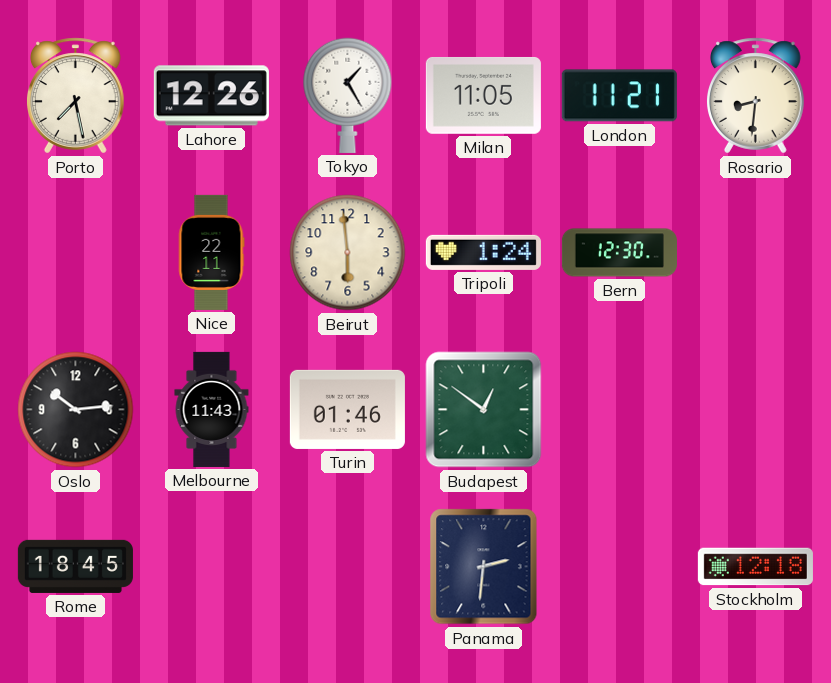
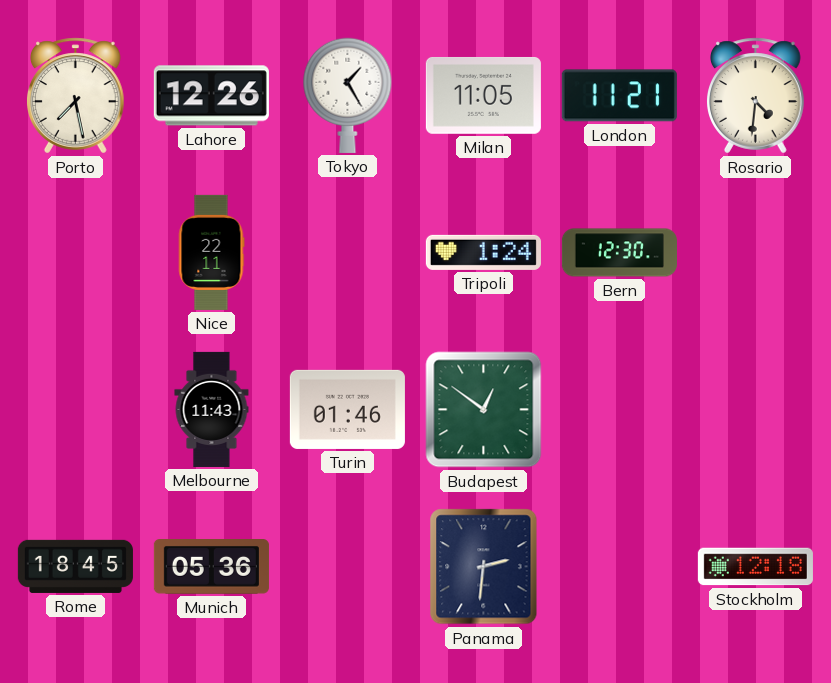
Rosario: 8:31 -> 4:31
Beirut: 5:59 -> none
Oslo: 10:14 -> none
Munich: none -> 05:36
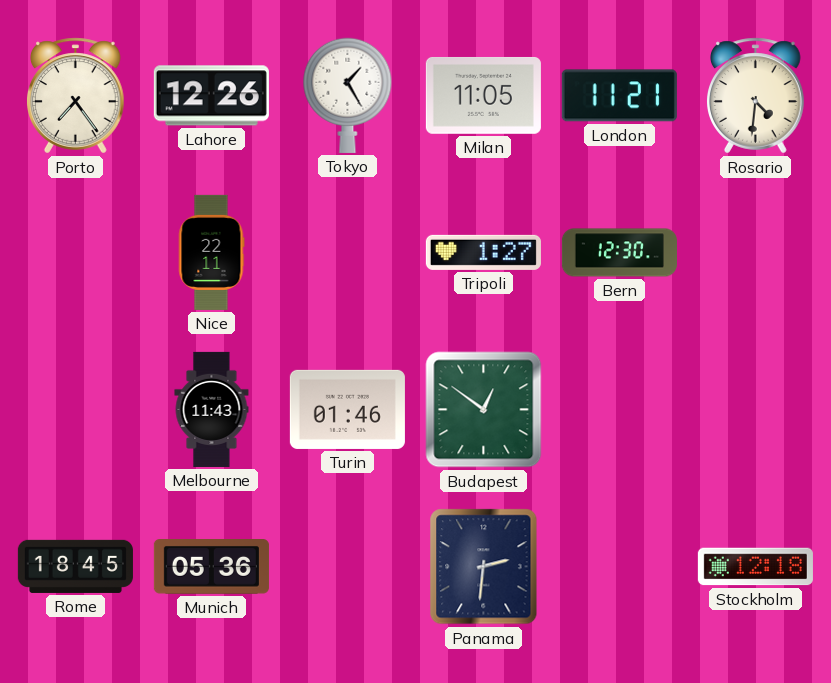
Porto: 7:28 -> 7:24
Tripoli: 1:24 -> 1:27
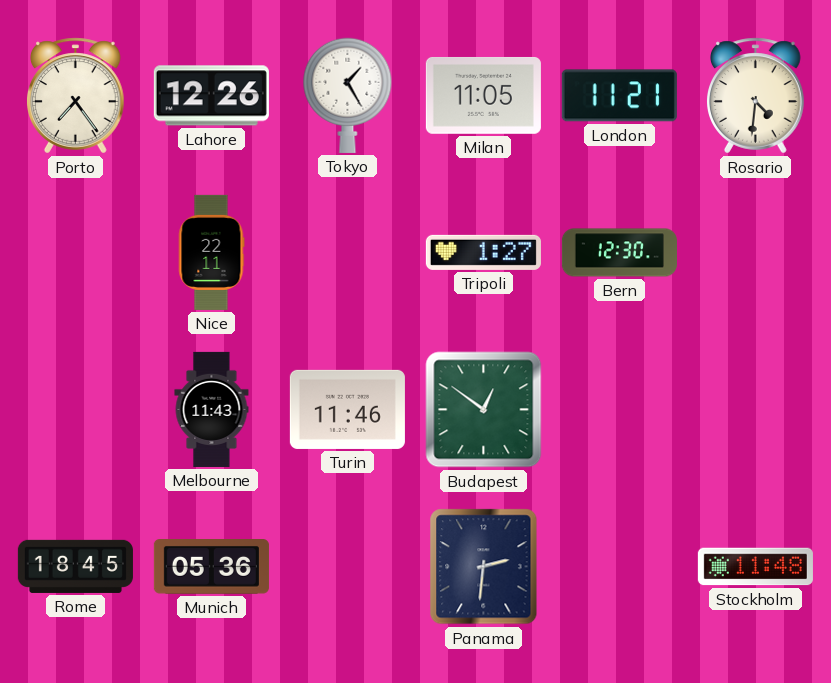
Turin: 01:46 -> 11:46
Stockholm: 12:18 -> 11:48
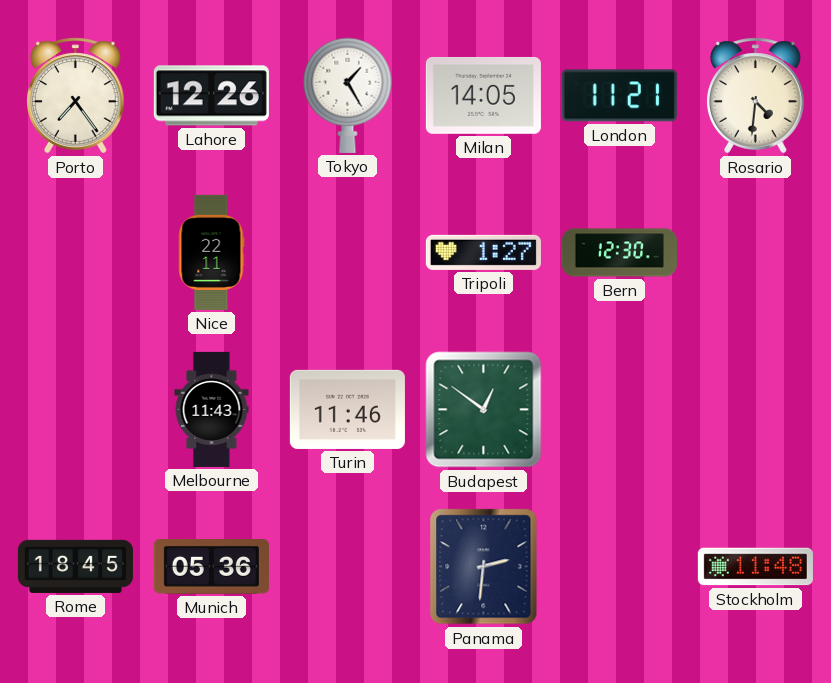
Milan: 11:05 -> 14:05
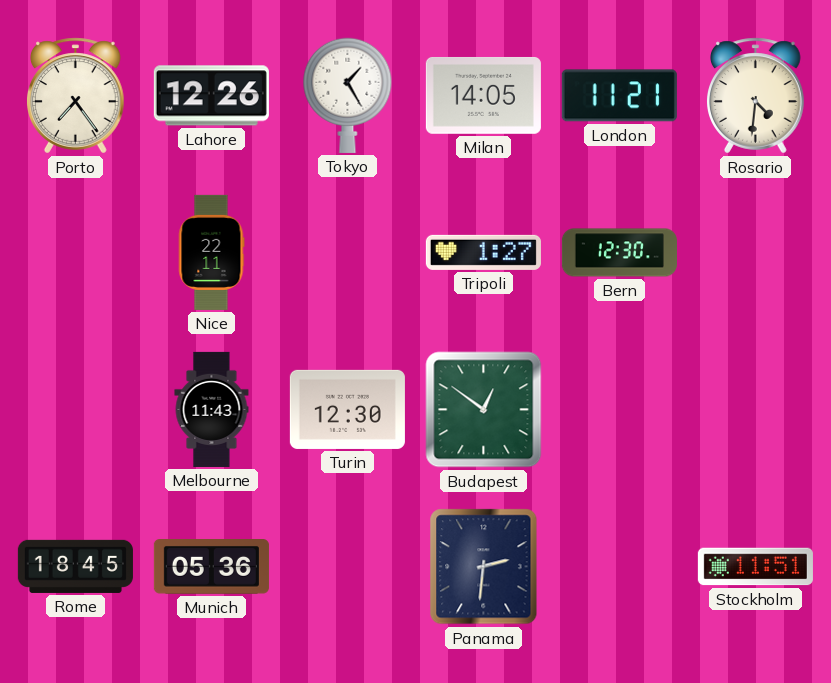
Turin: 11:46 -> 12:30
Stockholm: 11:48 -> 11:51
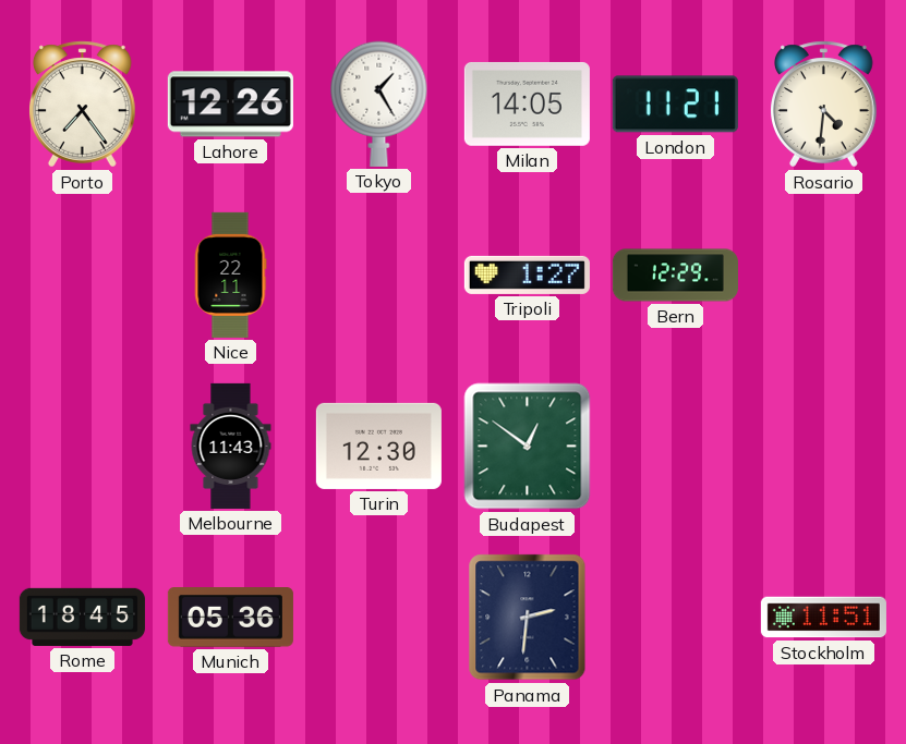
Bern: 12:30 -> 12:29
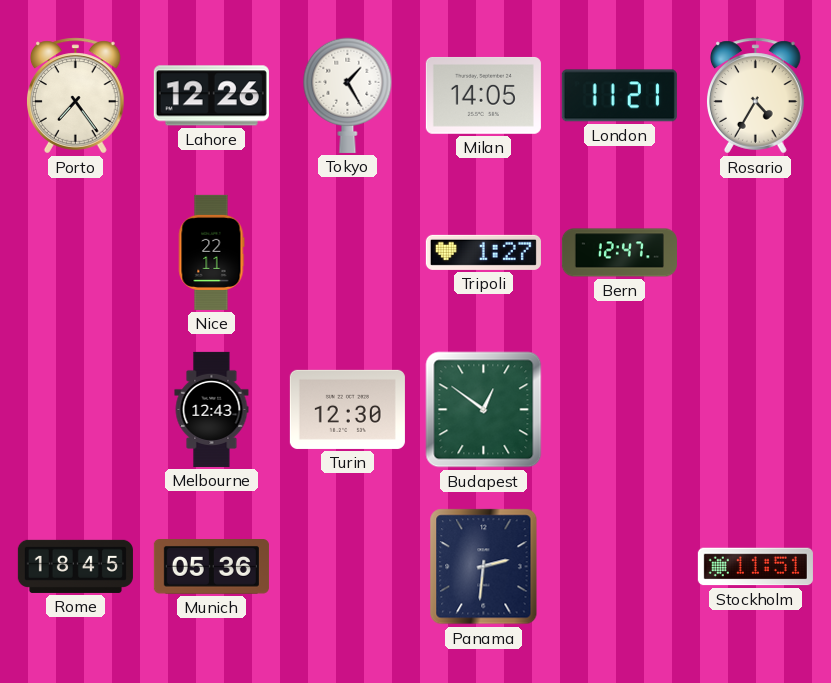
Rosario: 4:31 -> 4:35
Bern: 12:29 -> 12:47
Melbourne: 11:43 -> 12:43
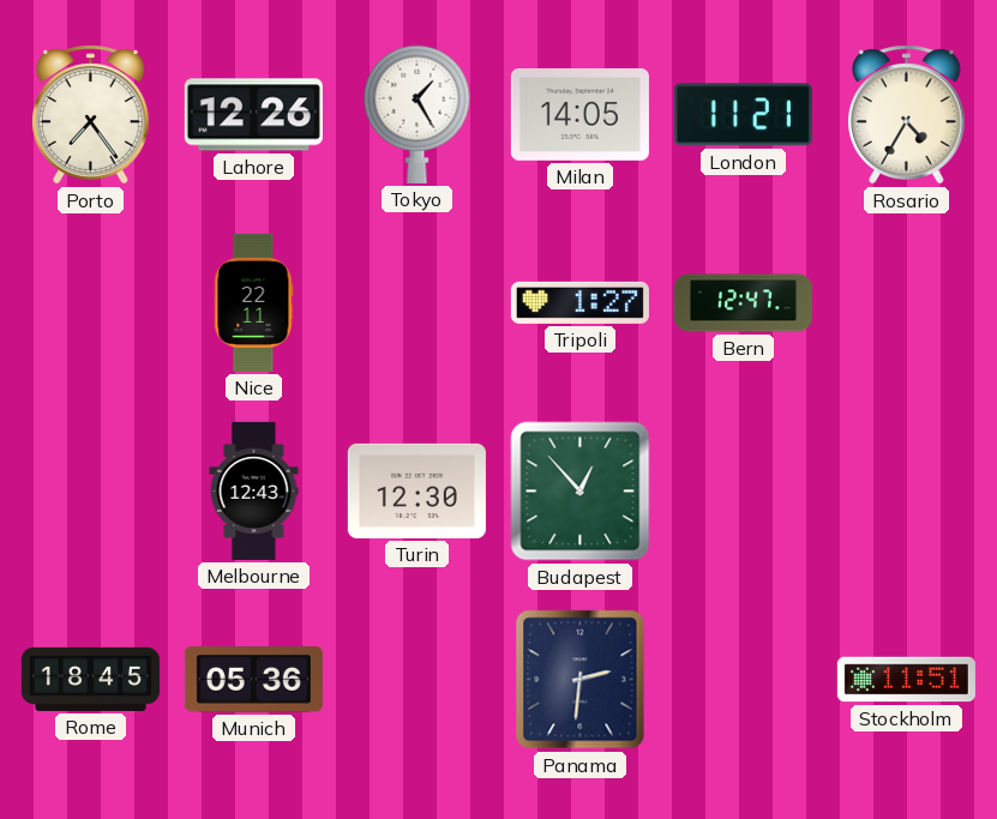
Budapest: 12:51 -> 12:53
